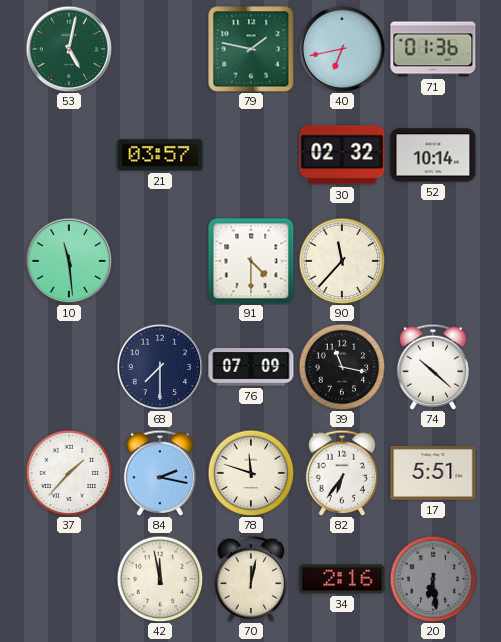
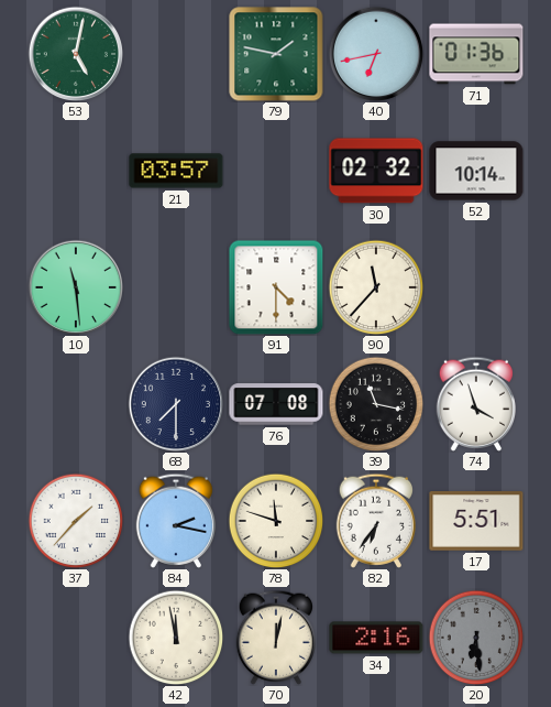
76: 07:09 -> 07:08
74: 10:22 -> 3:57
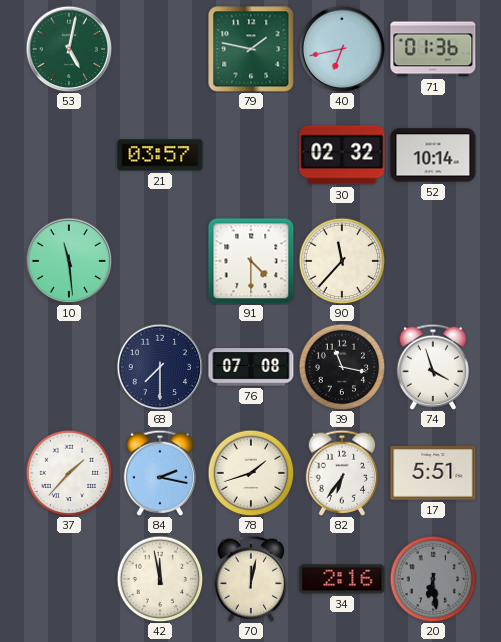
78: 11:48 -> 1:42
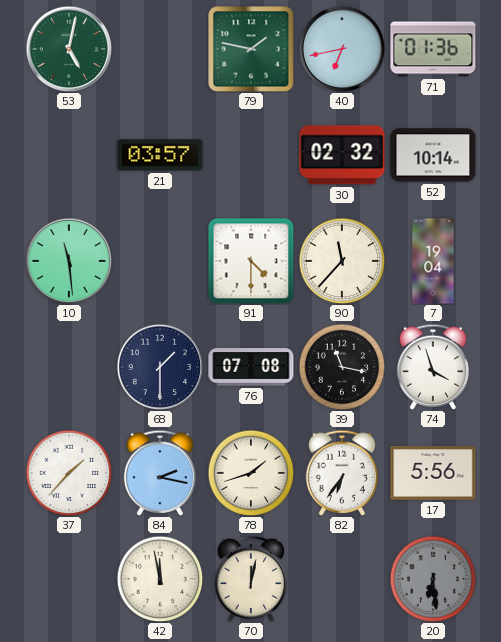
7: none -> 19:04
68: 7:30 -> 1:30
17: 5:51 -> 5:56
34: 2:16 -> none
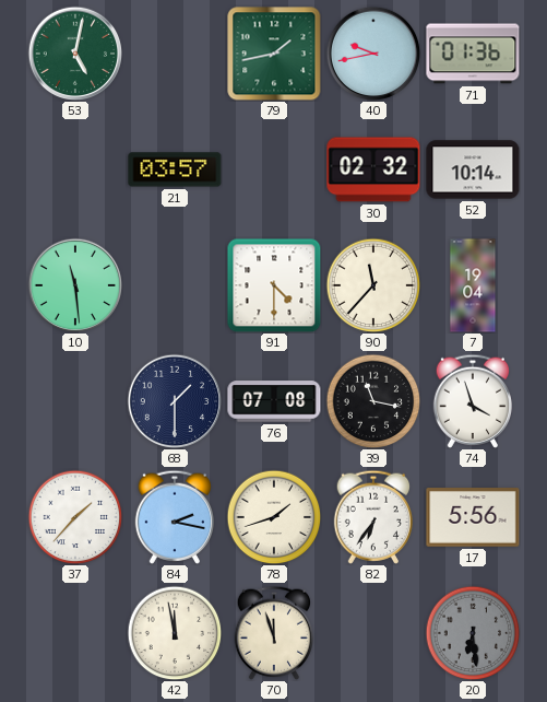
79: 1:47 -> 1:43
40: 6:43 -> 9:43
70: 12:02 -> 11:57
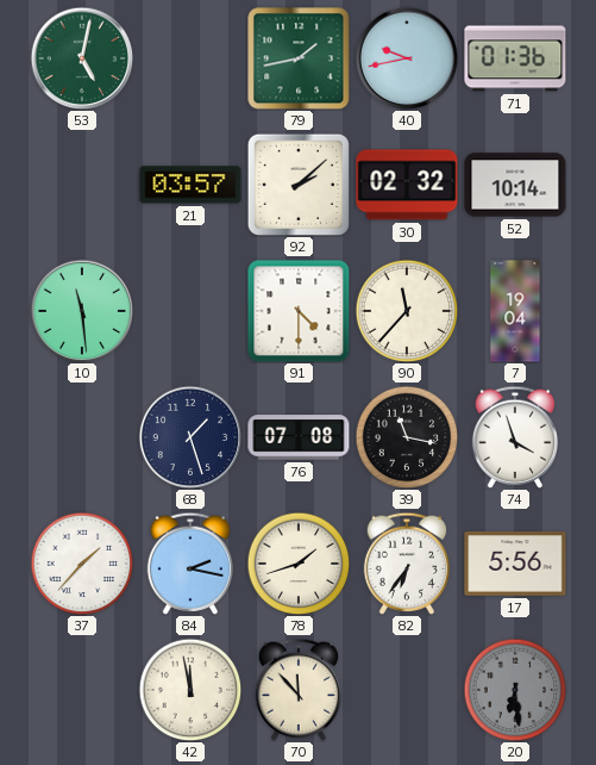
92: none -> 2:08
68: 1:30 -> 1:27
70: 11:57 -> 11:53
